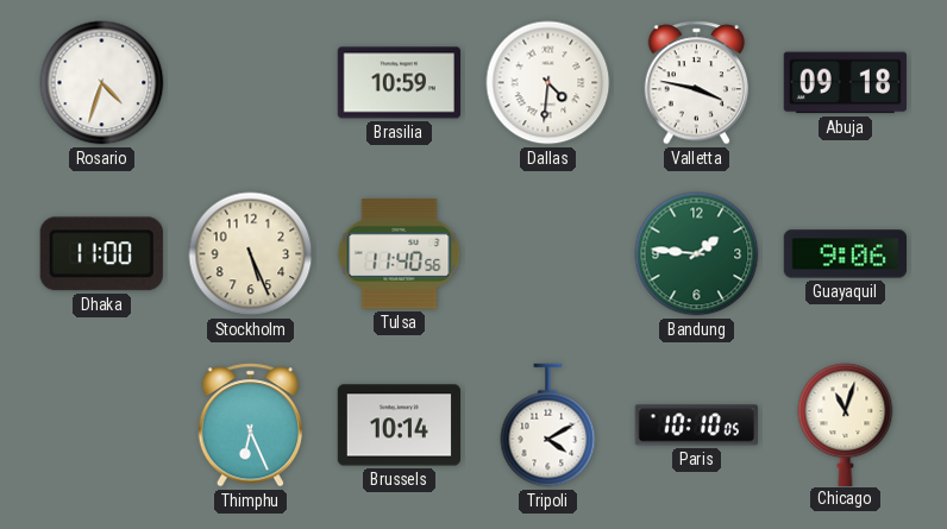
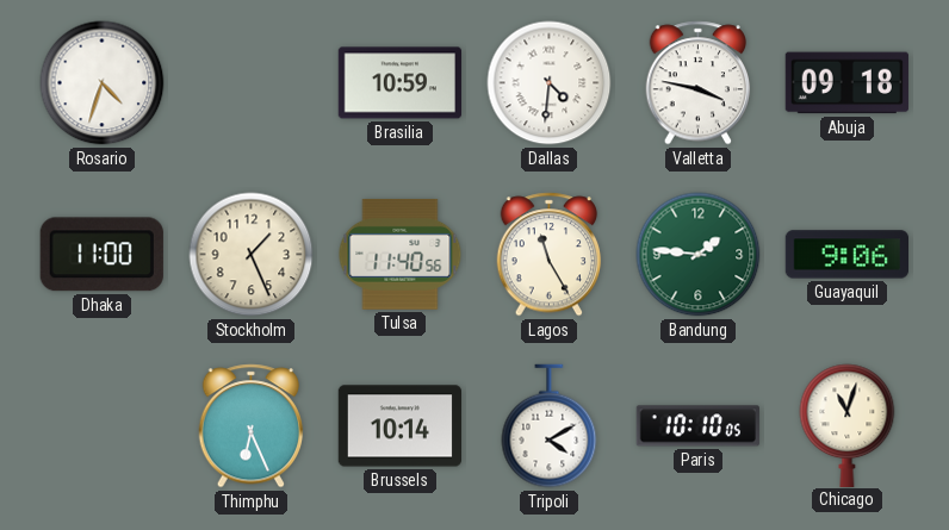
Stockholm: 5:26 -> 1:26
Lagos: none -> 11:25
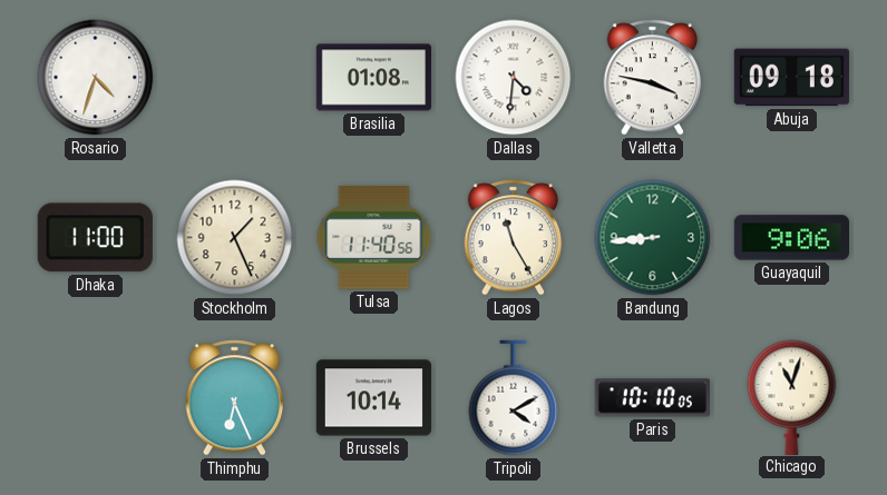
Brasilia: 10:59 -> 01:08
Bandung: 1:46 -> 8:44
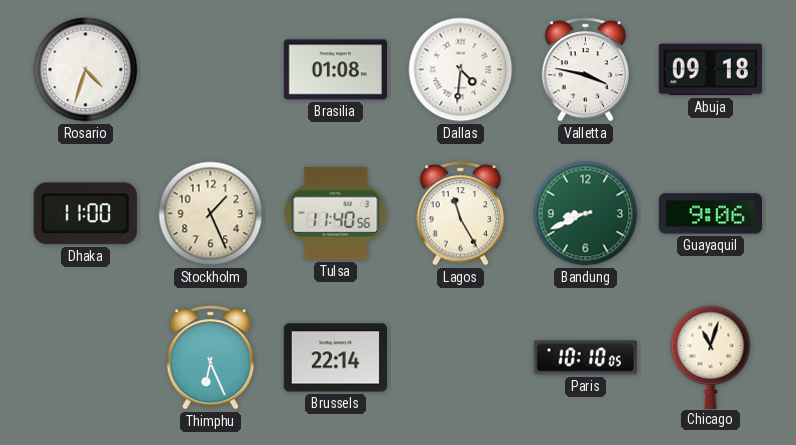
Bandung: 8:44 -> 8:41
Brussels: 10:14 -> 22:14
Tripoli: 4:10 -> none
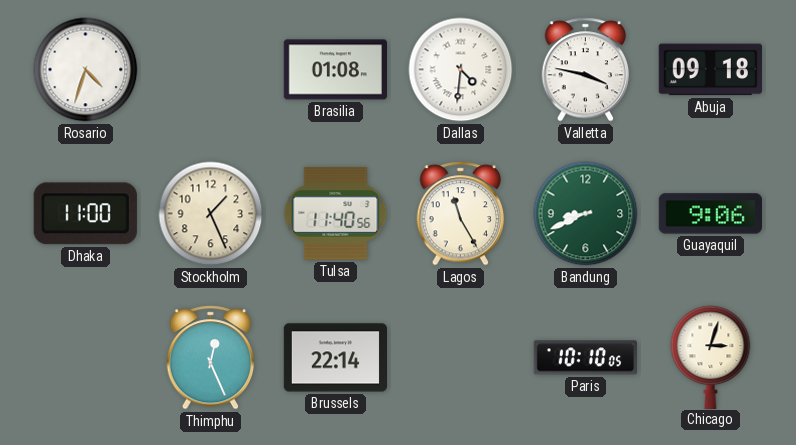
Thimphu: 6:26 -> 12:26
Chicago: 11:03 -> 3:03
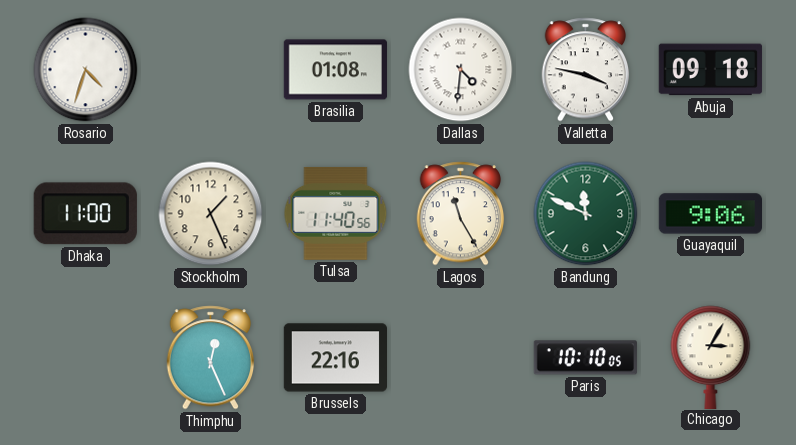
Bandung: 8:41 -> 11:49
Brussels: 22:14 -> 22:16
Chicago: 3:03 -> 3:05
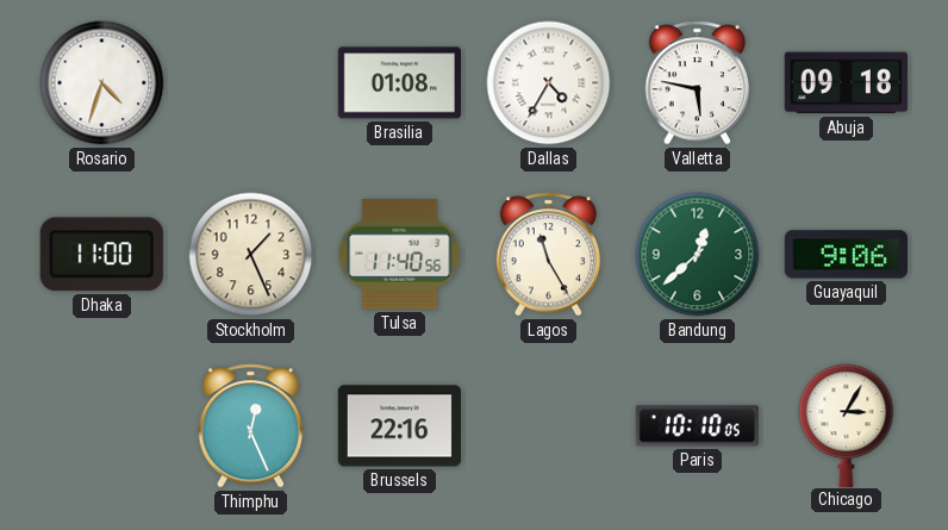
Dallas: 4:31 -> 4:35
Valletta: 3:47 -> 5:47
Bandung: 11:49 -> 12:38
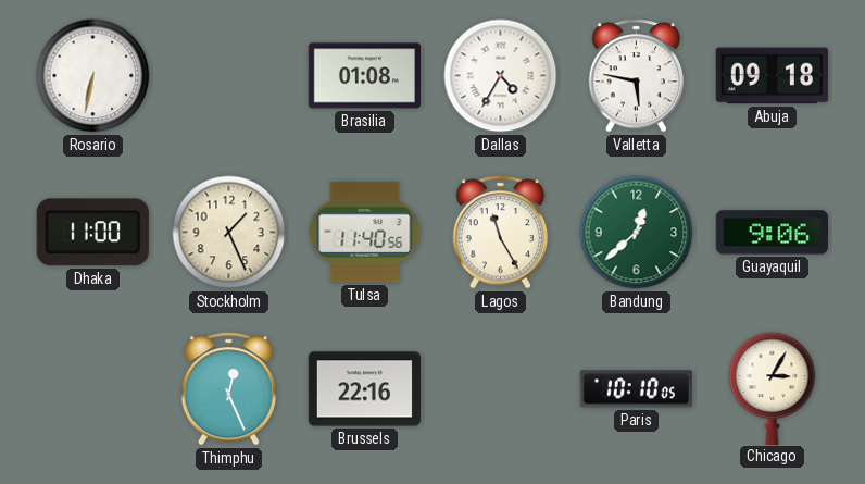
Rosario: 4:33 -> 6:32
